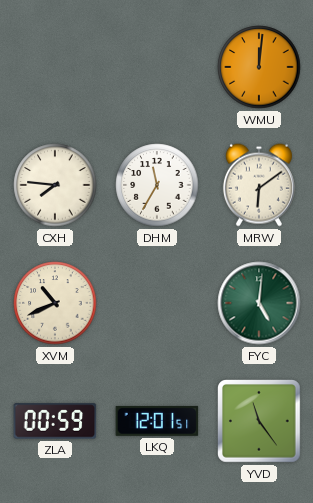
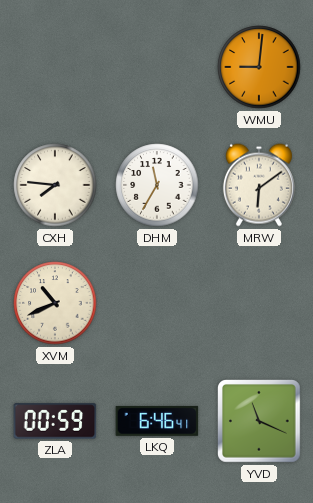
WMU: 12:01 -> 9:01
FYC: 5:01 -> none
LKQ: 12:01 -> 6:46
YVD: 11:24 -> 11:19
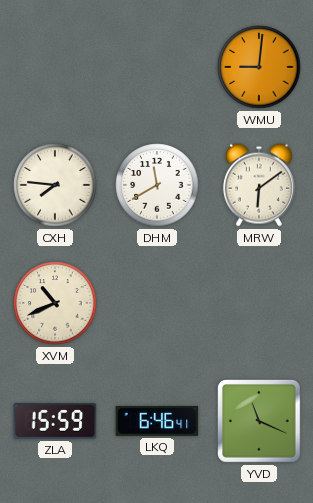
DHM: 11:35 -> 11:40
ZLA: 00:59 -> 15:59
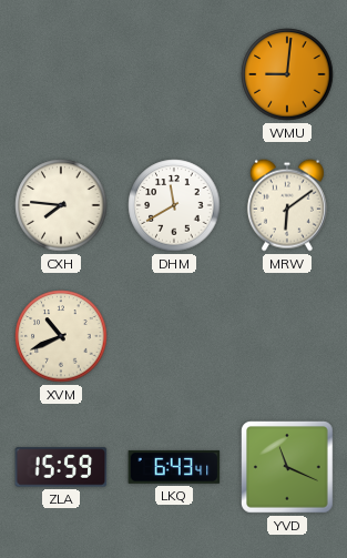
LKQ: 6:46 -> 6:43
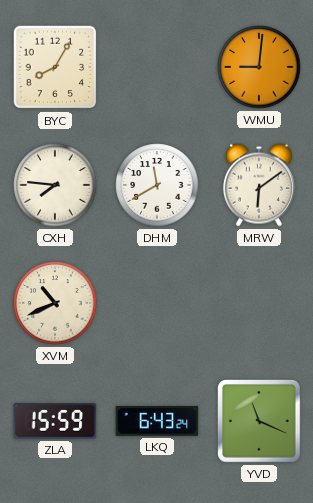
BYC: none -> 8:05
LKQ: 6:43:41 -> 6:43:24
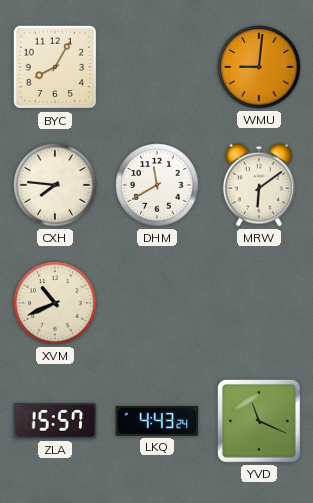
ZLA: 15:59 -> 15:57
LKQ: 6:43 -> 4:43
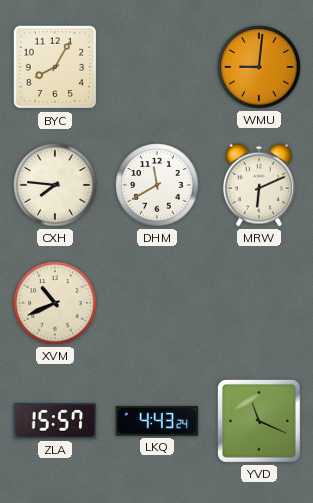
MRW: 6:09 -> 6:11
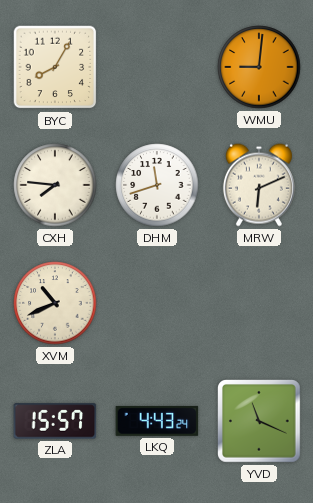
DHM: 11:40 -> 11:42
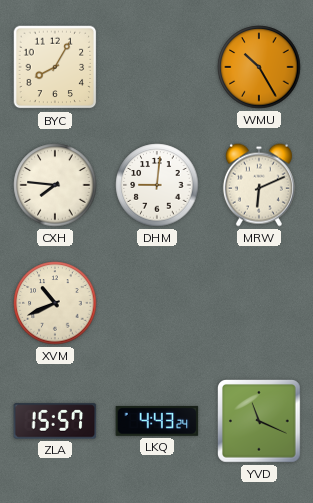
WMU: 9:01 -> 10:25
DHM: 11:42 -> 9:01
